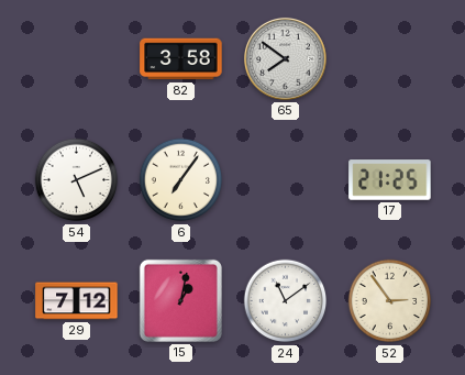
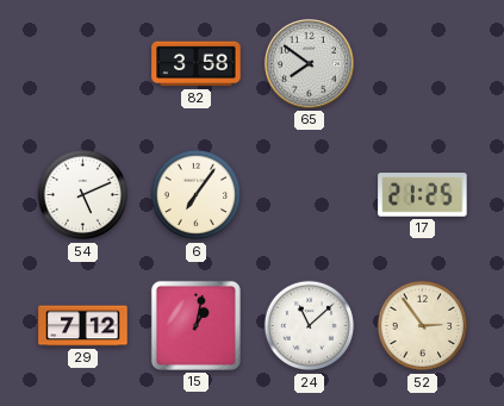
24: 11:09 -> 11:08
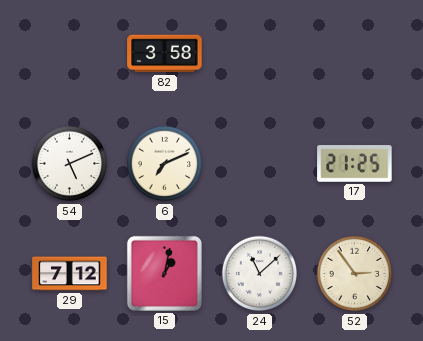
65: 7:51 -> none
6: 7:06 -> 7:11
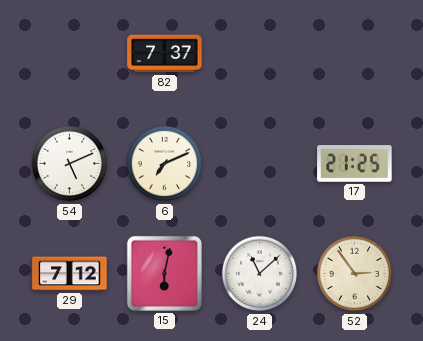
82: 3:58 -> 7:37
15: 1:02 -> 6:02
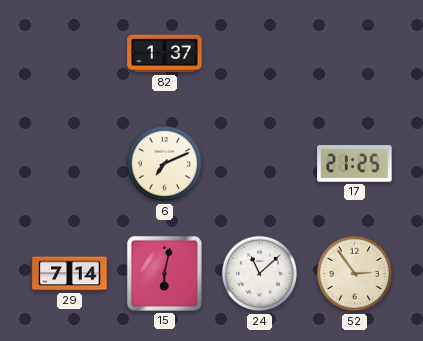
82: 7:37 -> 1:37
54: 5:11 -> none
29: 7:12 -> 7:14
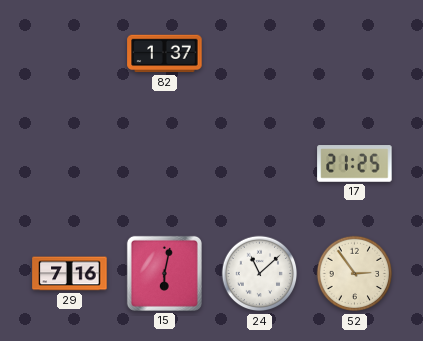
6: 7:11 -> none
29: 7:14 -> 7:16
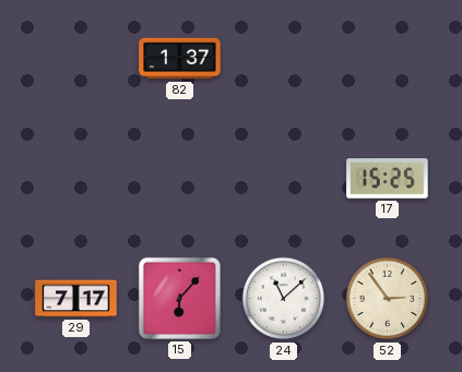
17: 21:25 -> 15:25
29: 7:16 -> 7:17
15: 6:02 -> 6:07
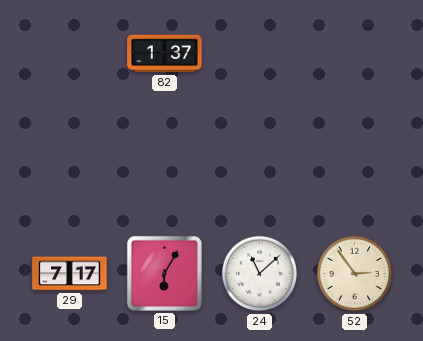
17: 15:25 -> none
15: 6:07 -> 6:05
